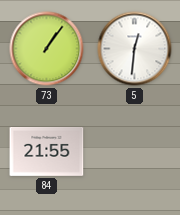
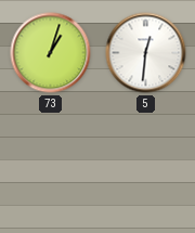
73: 1:06 -> 1:03
84: 21:55 -> none
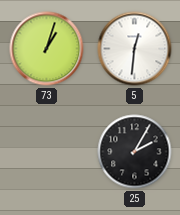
25: none -> 2:05
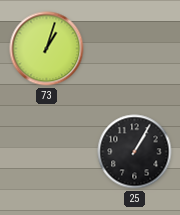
5: 12:31 -> none
25: 2:05 -> 1:05
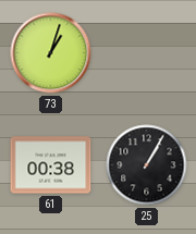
61: none -> 00:38
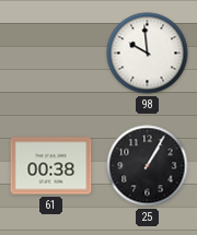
73: 1:03 -> none
98: none -> 9:59
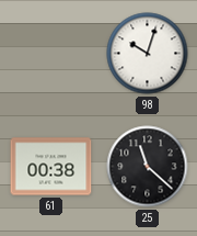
98: 9:59 -> 10:03
25: 1:05 -> 11:22
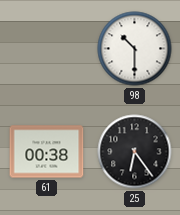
98: 10:03 -> 10:30
25: 11:22 -> 6:24
